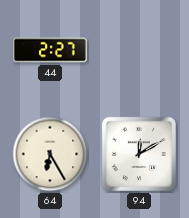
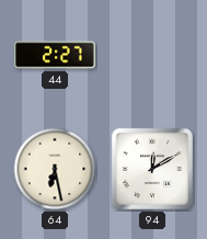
64: 6:25 -> 6:28
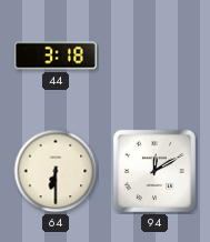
44: 2:27 -> 3:18
64: 6:28 -> 6:30
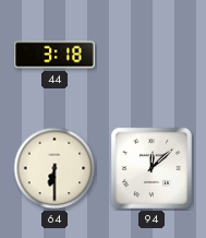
94: 12:10 -> 12:08
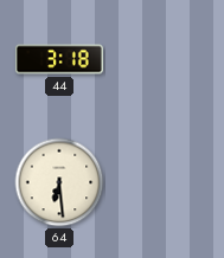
64: 6:30 -> 6:29
94: 12:08 -> none
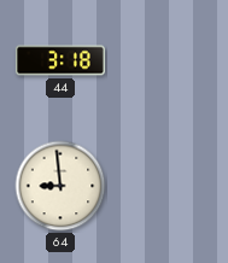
64: 6:29 -> 8:59
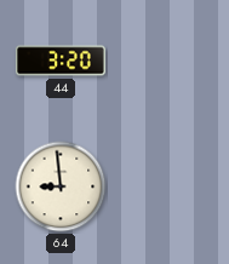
44: 3:18 -> 3:20
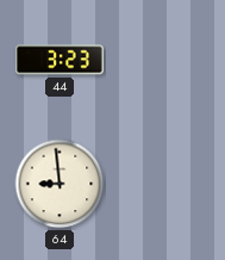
44: 3:20 -> 3:23
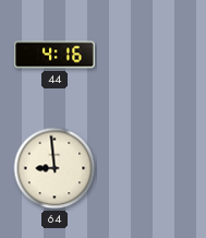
44: 3:23 -> 4:16
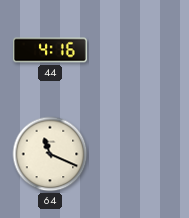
64: 8:59 -> 11:19
